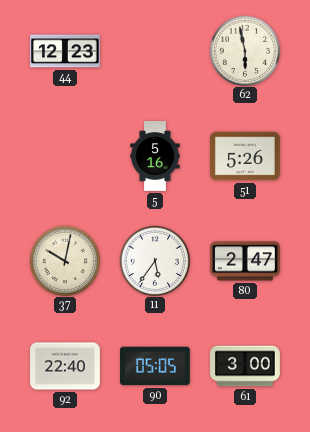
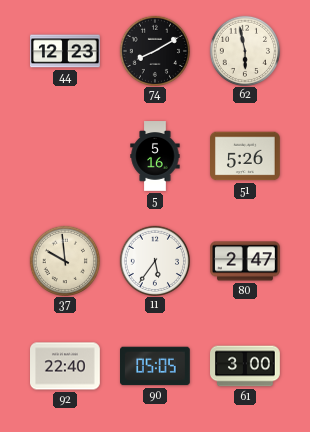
74: none -> 8:10
37: 10:02 -> 9:59
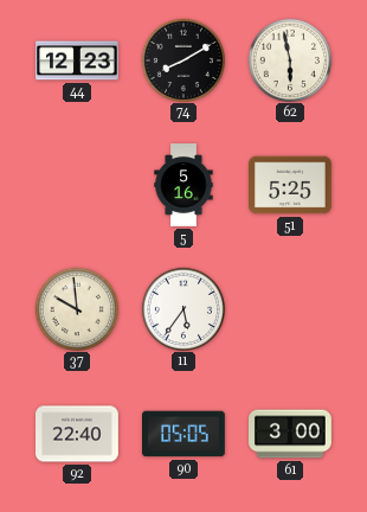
51: 5:26 -> 5:25
80: 2:47 -> none
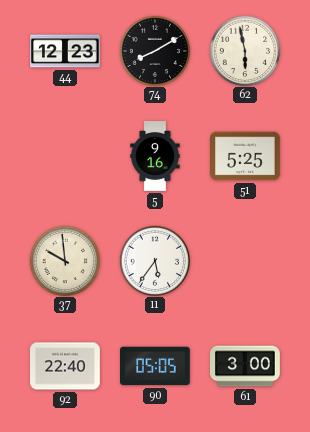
5: 5:16 -> 9:16
